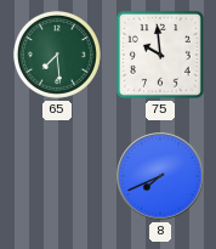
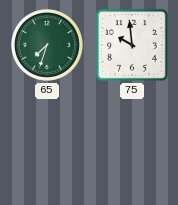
65: 7:29 -> 7:33
8: 7:41 -> none
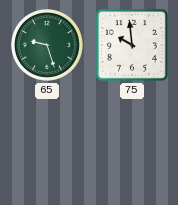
65: 7:33 -> 9:27
